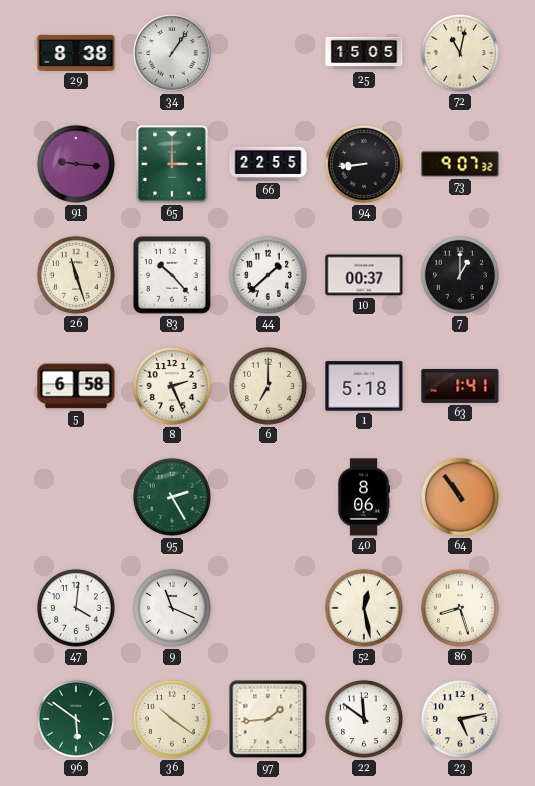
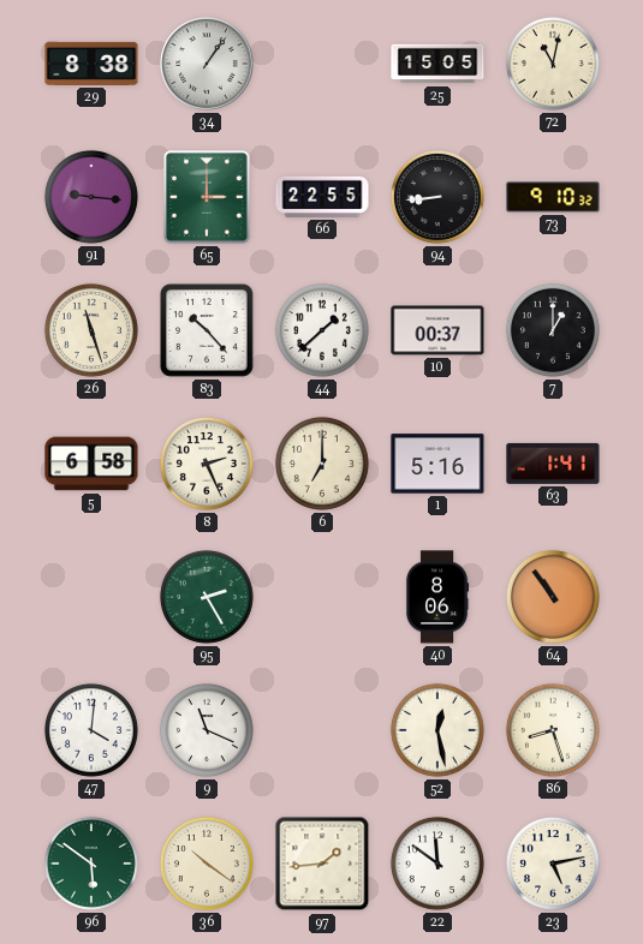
73: 9:07 -> 9:10
1: 5:18 -> 5:16
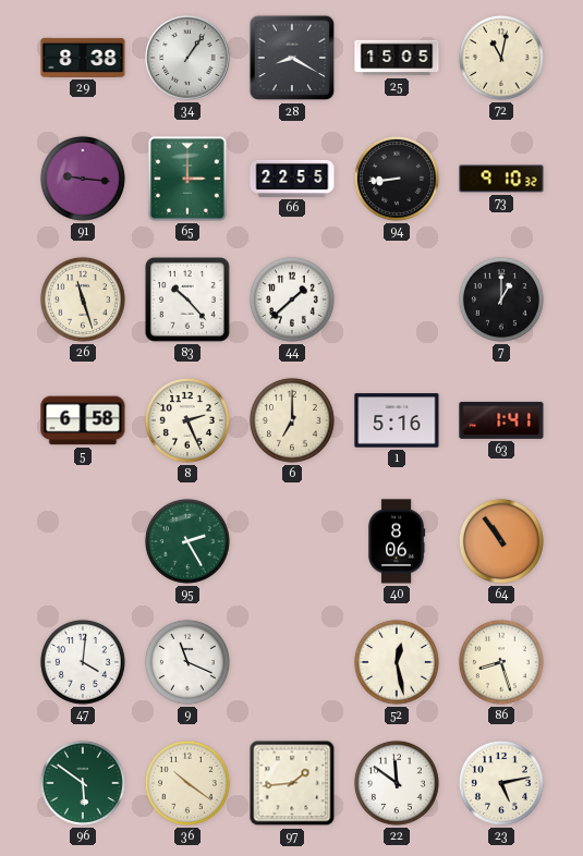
28: none -> 8:20
10: 00:37 -> none
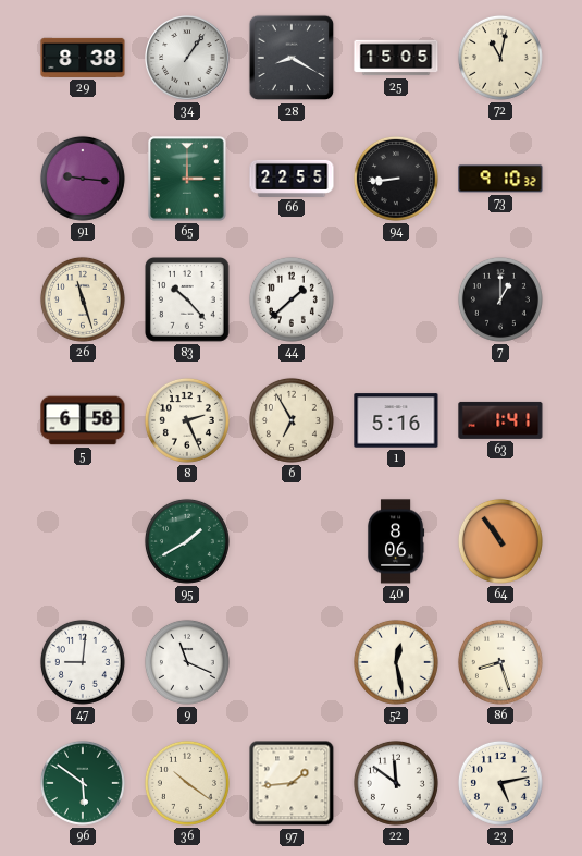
6: 7:00 -> 6:55
95: 2:25 -> 1:40
47: 4:01 -> 9:01
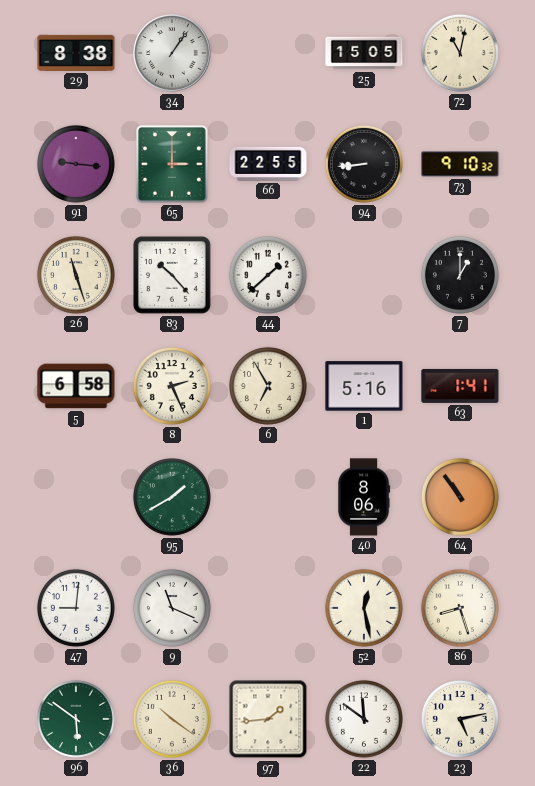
28: 8:20 -> none
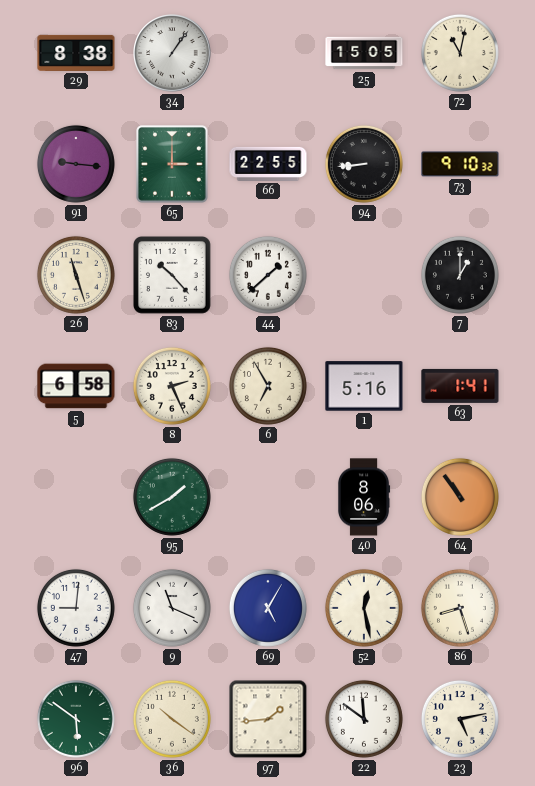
69: none -> 5:05
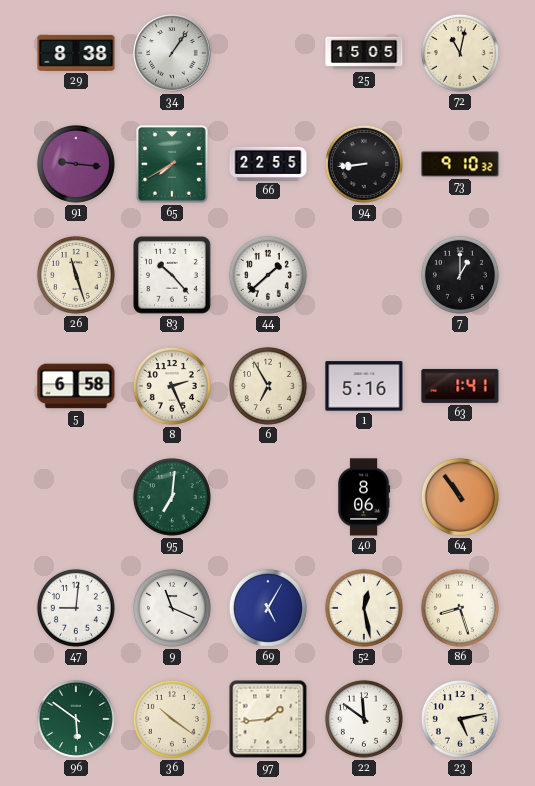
65: 3:00 -> 7:40
95: 1:40 -> 7:01
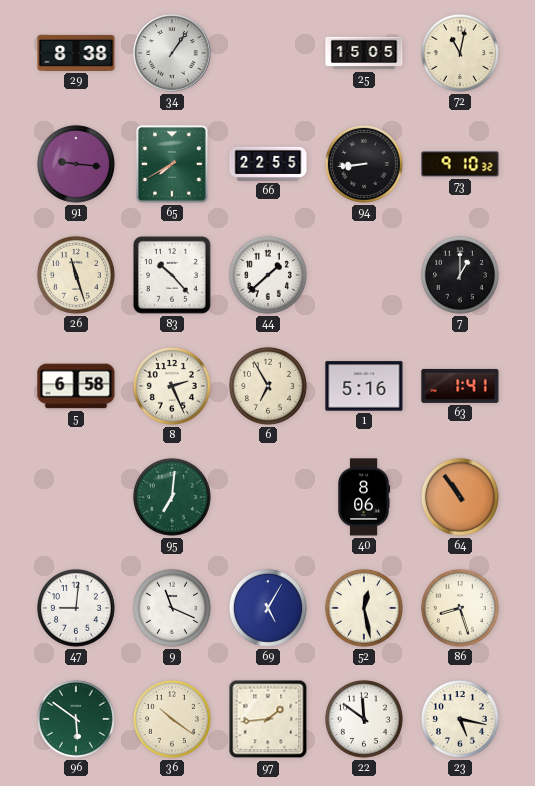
23: 5:13 -> 5:17
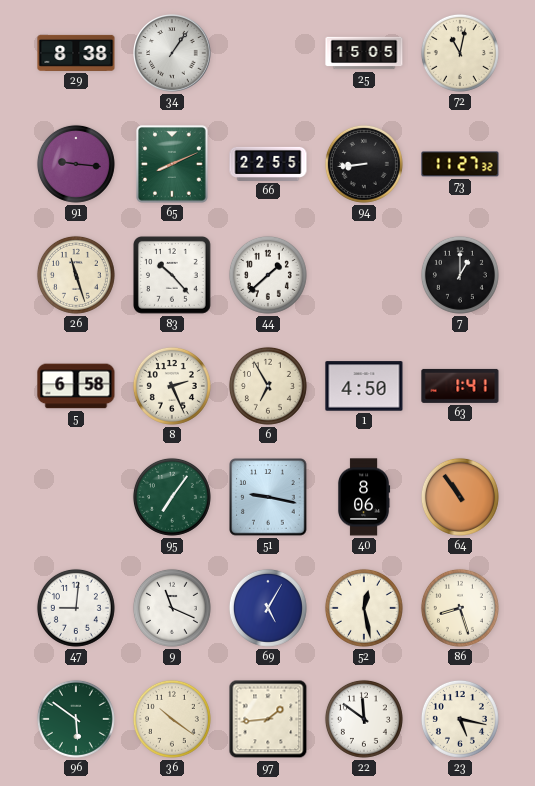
65: 7:40 -> 8:11
73: 9:10 -> 11:27
1: 5:16 -> 4:50
95: 7:01 -> 7:06
51: none -> 9:17
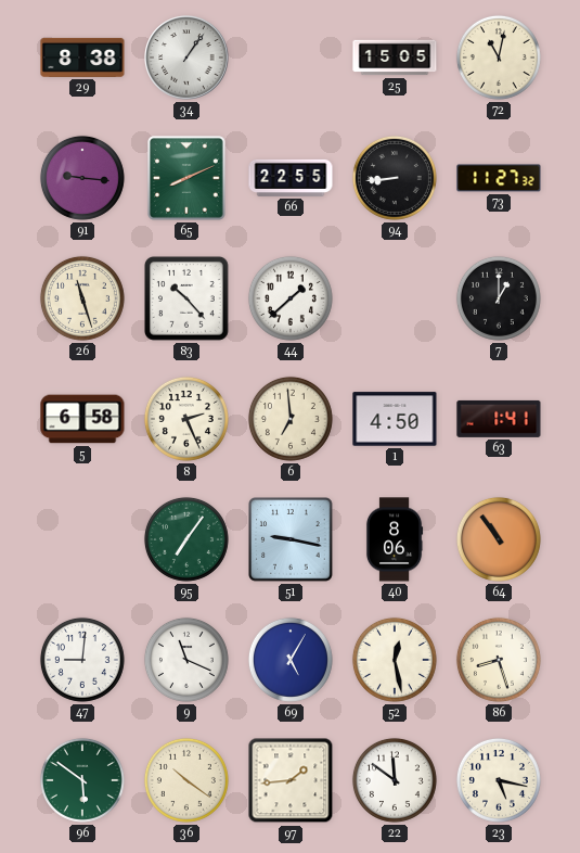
6: 6:55 -> 6:59
